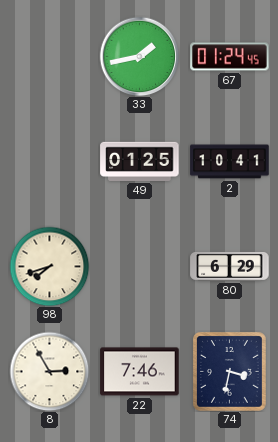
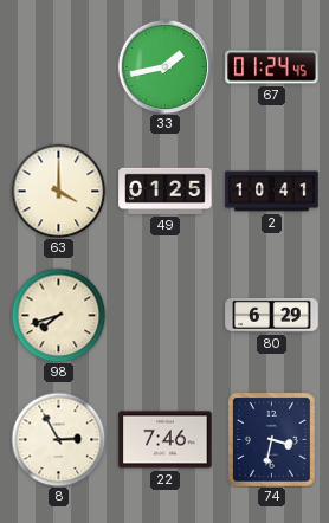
63: none -> 4:00
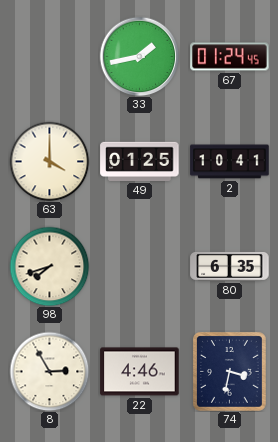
80: 6:29 -> 6:35
22: 7:46 -> 4:46
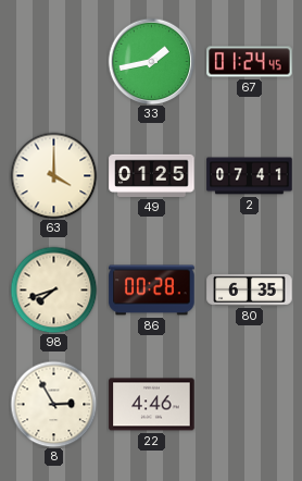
2: 10:41 -> 07:41
86: none -> 00:28
74: 3:32 -> none
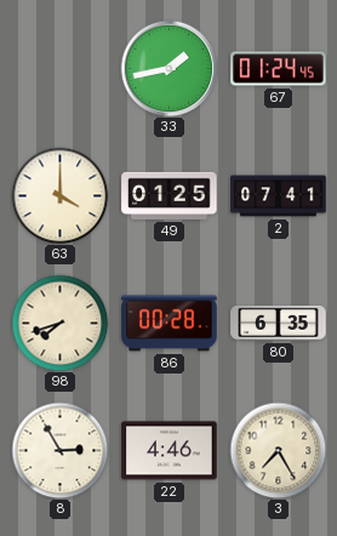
3: none -> 7:25
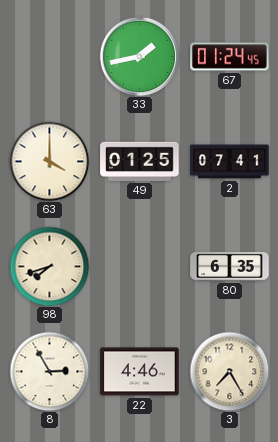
86: 00:28 -> none
